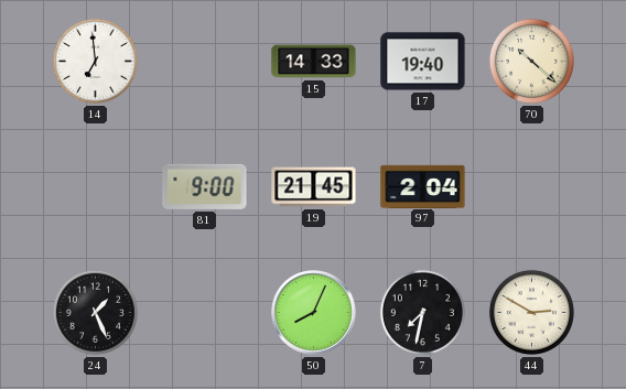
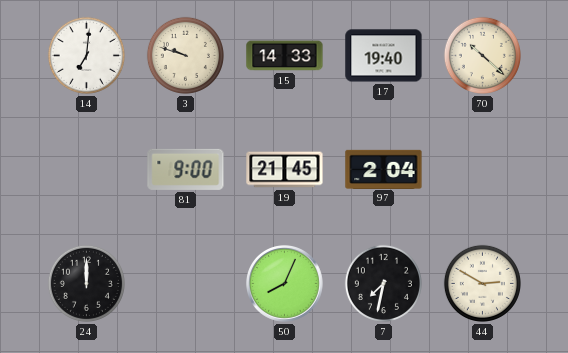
14: 6:59 -> 7:01
3: none -> 9:48
24: 1:26 -> 12:00
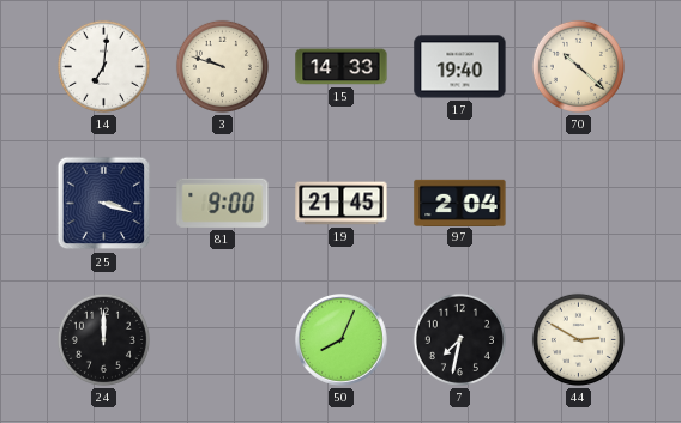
25: none -> 3:18
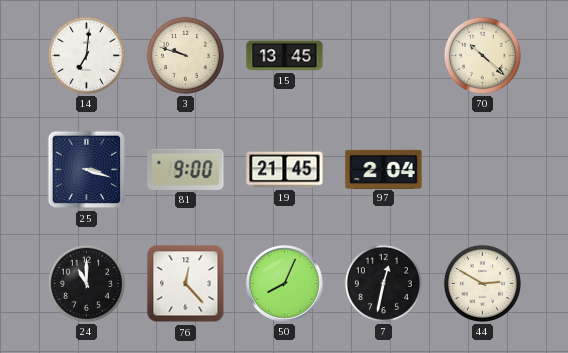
15: 14:33 -> 13:45
17: 19:40 -> none
24: 12:00 -> 11:00
76: none -> 12:23
7: 7:32 -> 12:32
